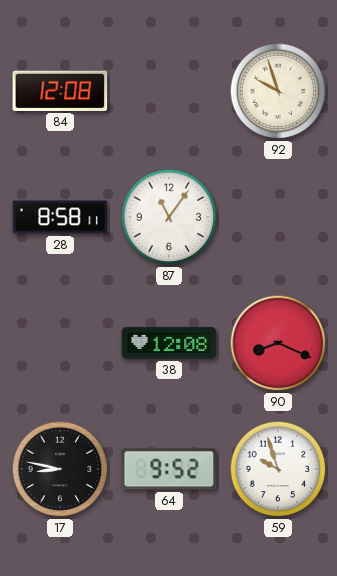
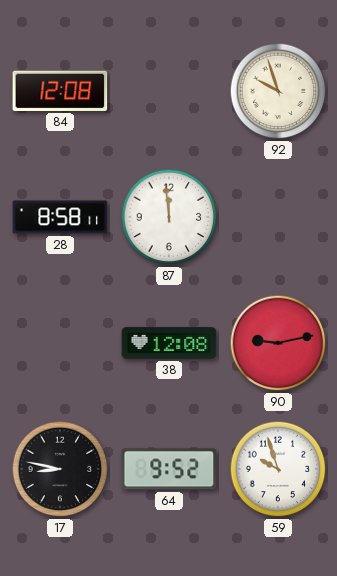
87: 11:06 -> 11:59
90: 8:19 -> 9:13
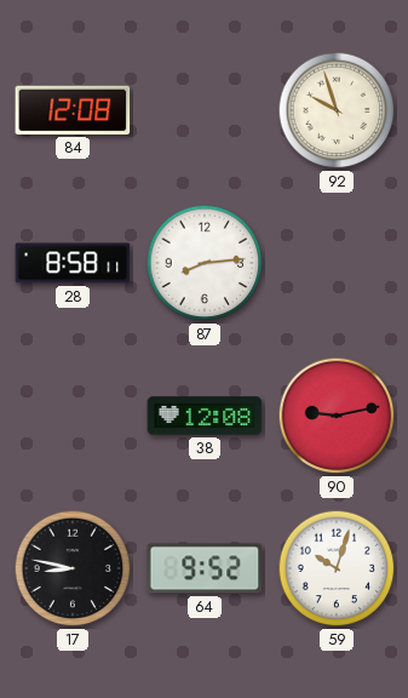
87: 11:59 -> 8:14
59: 9:57 -> 10:03
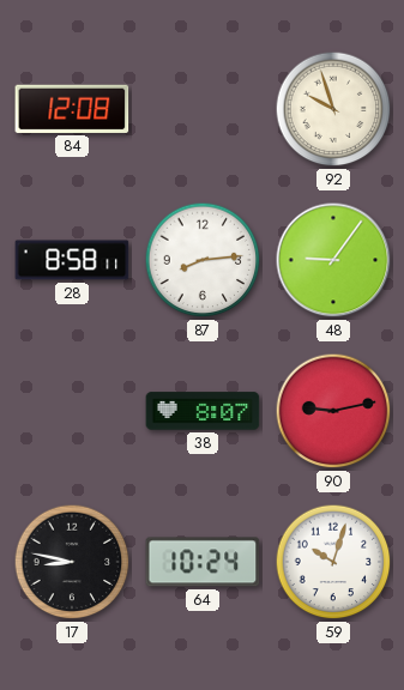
48: none -> 9:06
38: 12:08 -> 8:07
64: 9:52 -> 10:24
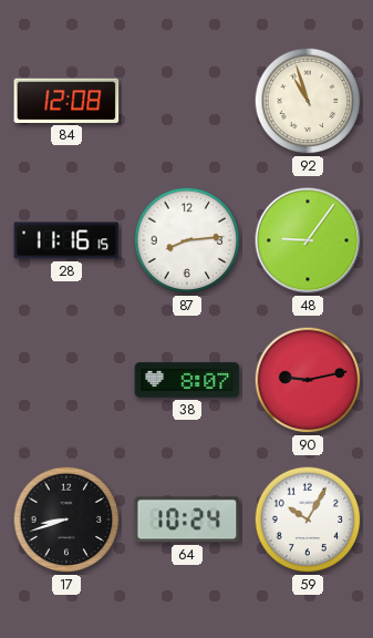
92: 9:57 -> 10:57
28: 8:58 -> 11:16
17: 8:47 -> 8:42
59: 10:03 -> 10:05
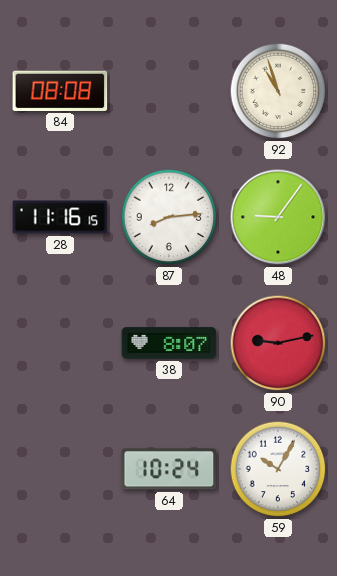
84: 12:08 -> 08:08
17: 8:42 -> none
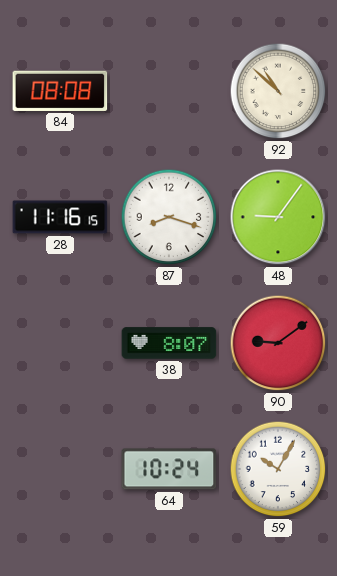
92: 10:57 -> 10:52
87: 8:14 -> 8:18
90: 9:13 -> 9:09
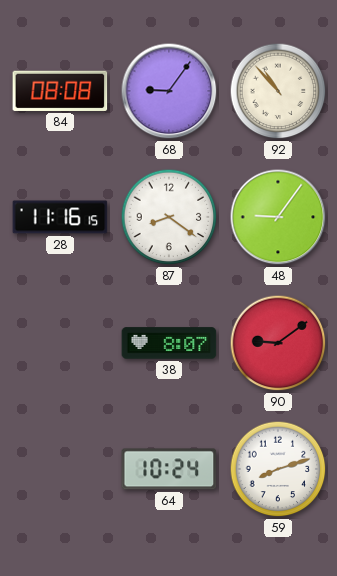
68: none -> 9:06
92: 10:52 -> 10:53
87: 8:18 -> 8:21
59: 10:05 -> 8:12
